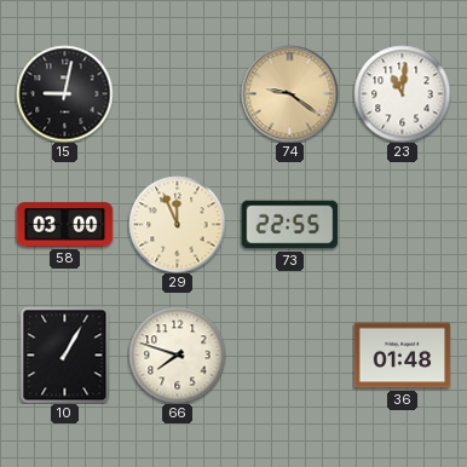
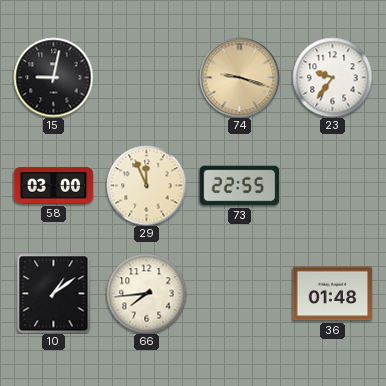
74: 9:21 -> 9:18
23: 11:01 -> 9:36
10: 1:05 -> 1:09
66: 7:48 -> 7:44
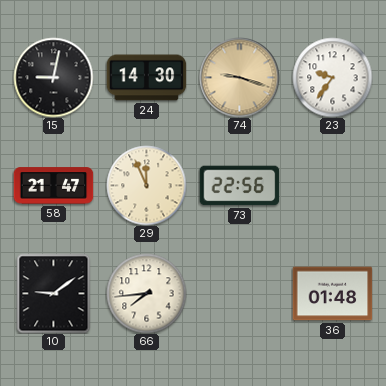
24: none -> 14:30
58: 03:00 -> 21:47
73: 22:55 -> 22:56
10: 1:09 -> 9:09
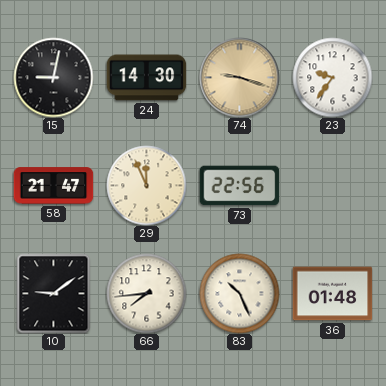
83: none -> 10:26
